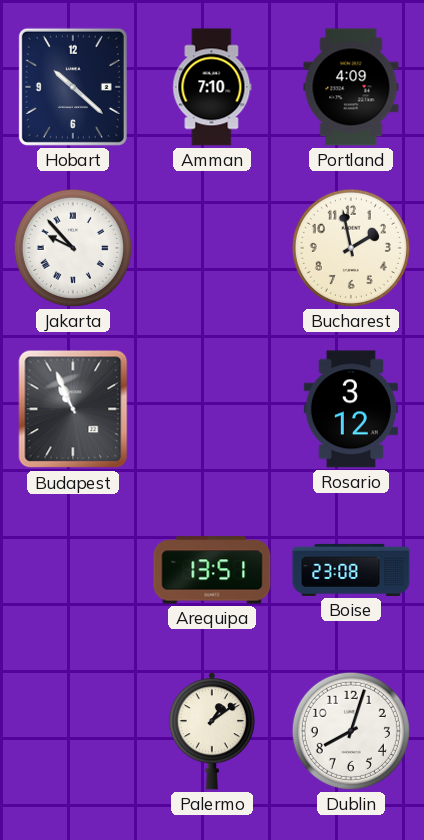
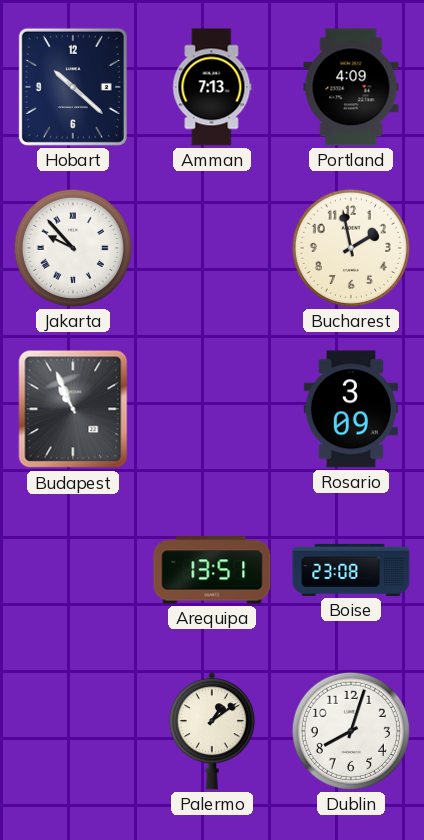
Amman: 7:10 -> 7:13
Rosario: 3:12 -> 3:09
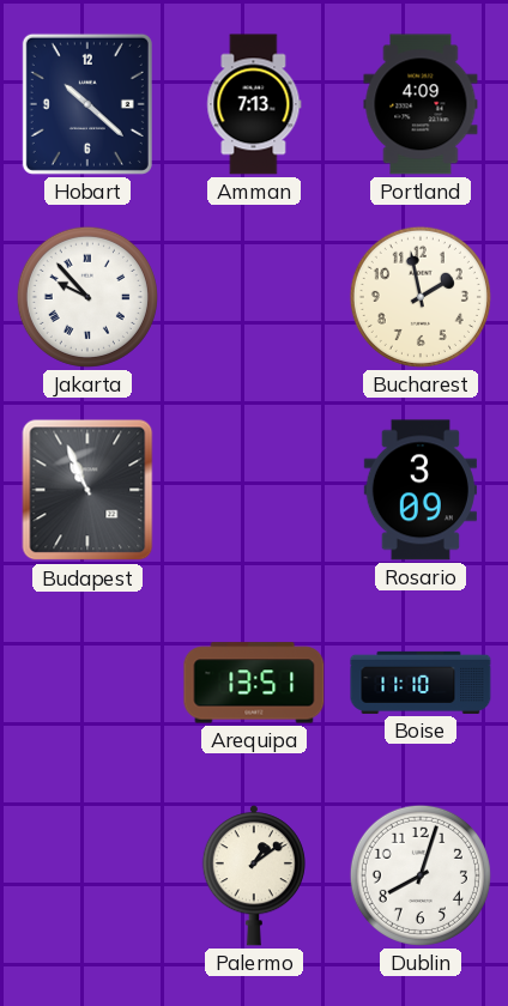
Boise: 23:08 -> 11:10
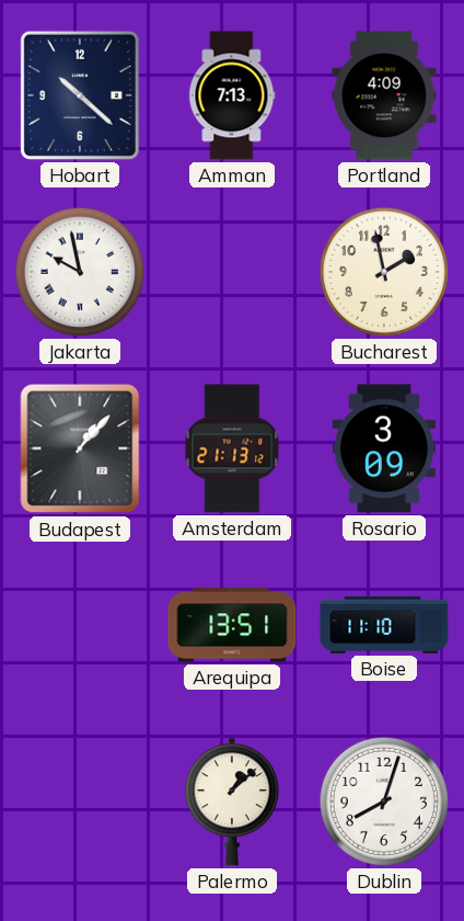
Jakarta: 9:53 -> 9:58
Budapest: 10:56 -> 1:07
Amsterdam: none -> 21:13
Palermo: 1:09 -> 1:08
